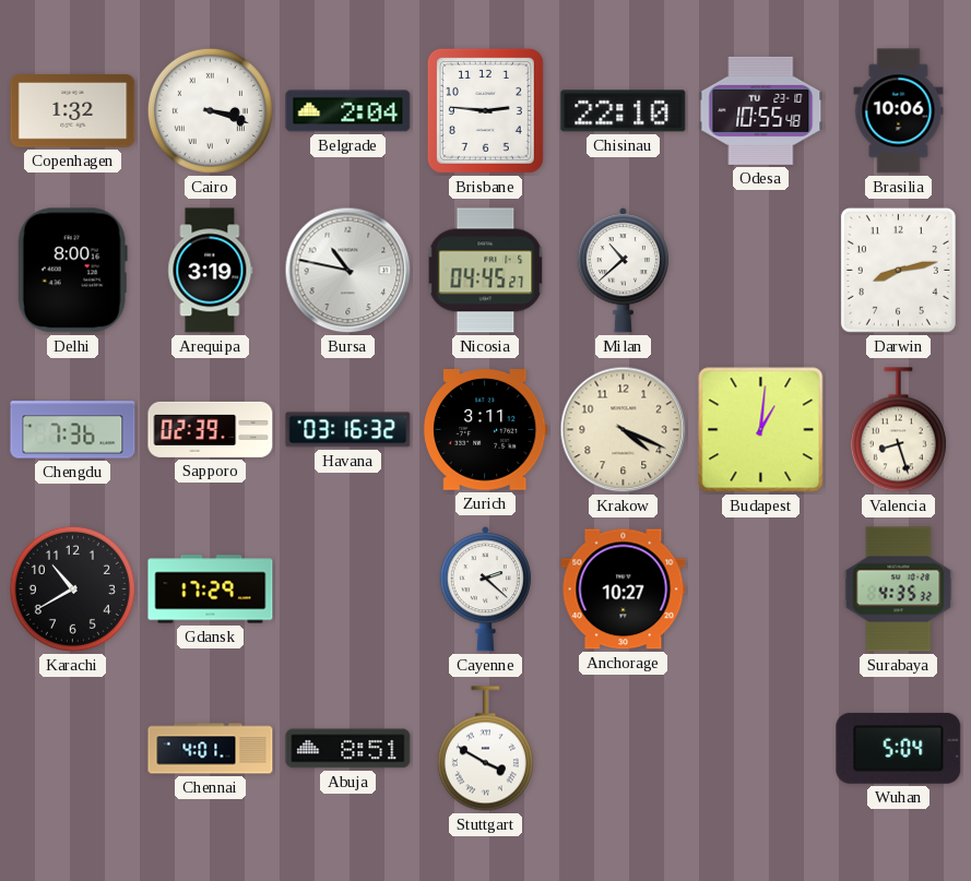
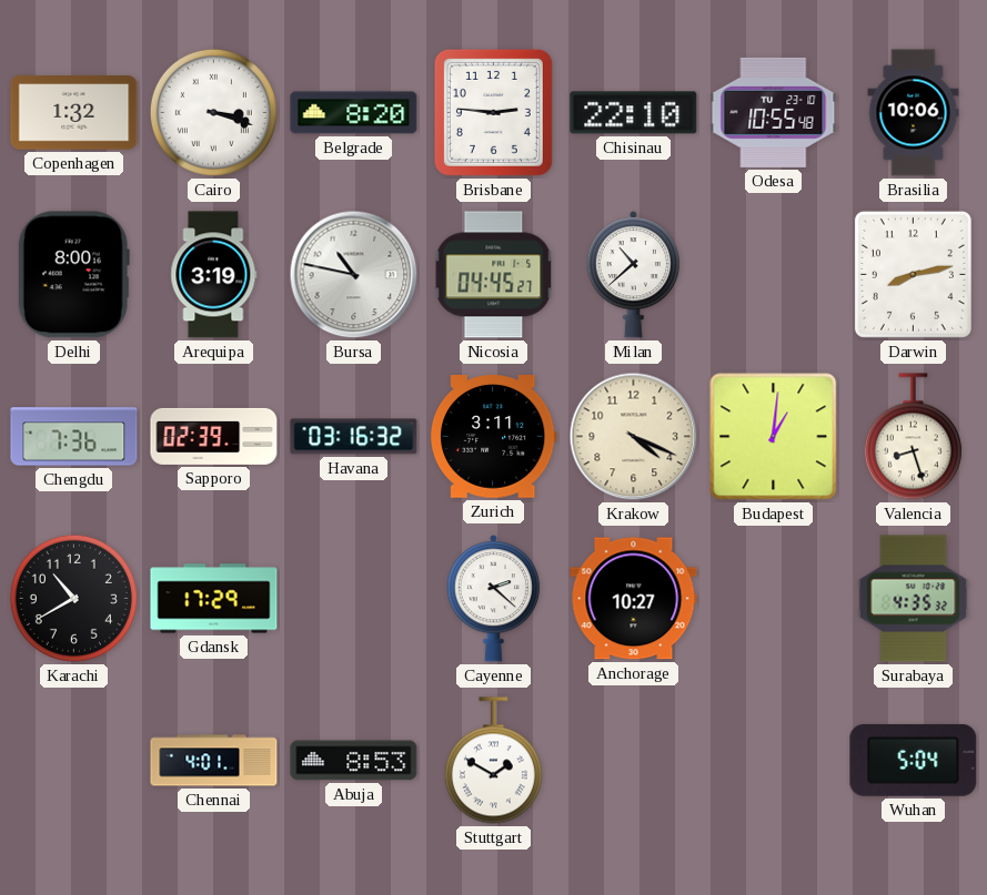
Belgrade: 2:04 -> 8:20
Abuja: 8:51 -> 8:53
Stuttgart: 3:50 -> 1:50
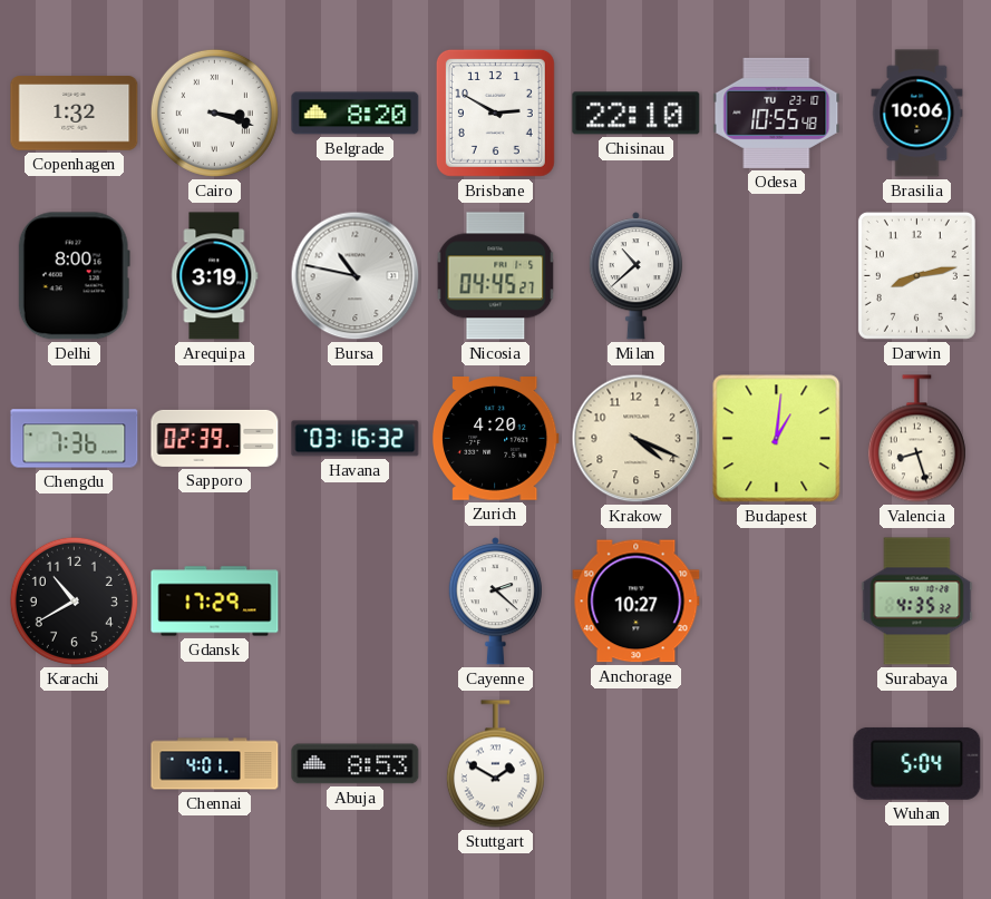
Brisbane: 2:46 -> 2:50
Zurich: 3:11 -> 4:20
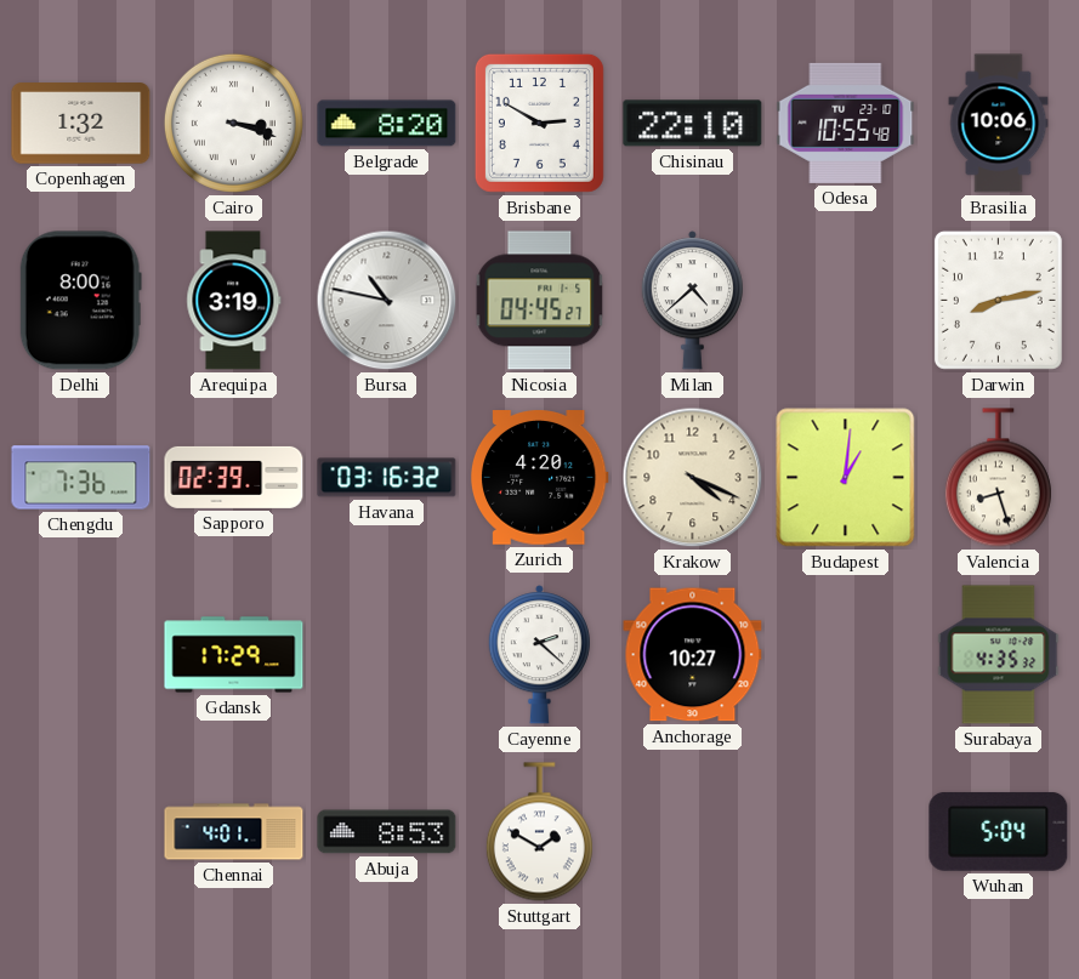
Milan: 10:38 -> 4:38
Karachi: 10:40 -> none
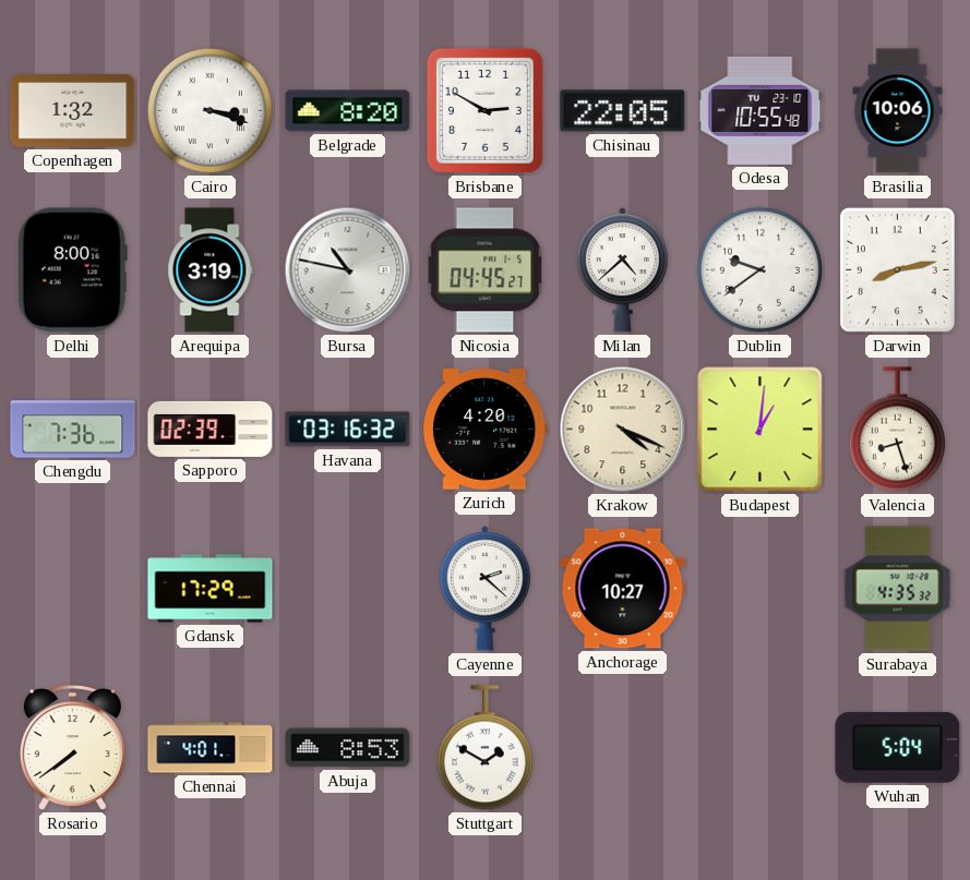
Chisinau: 22:10 -> 22:05
Dublin: none -> 9:39
Rosario: none -> 7:39
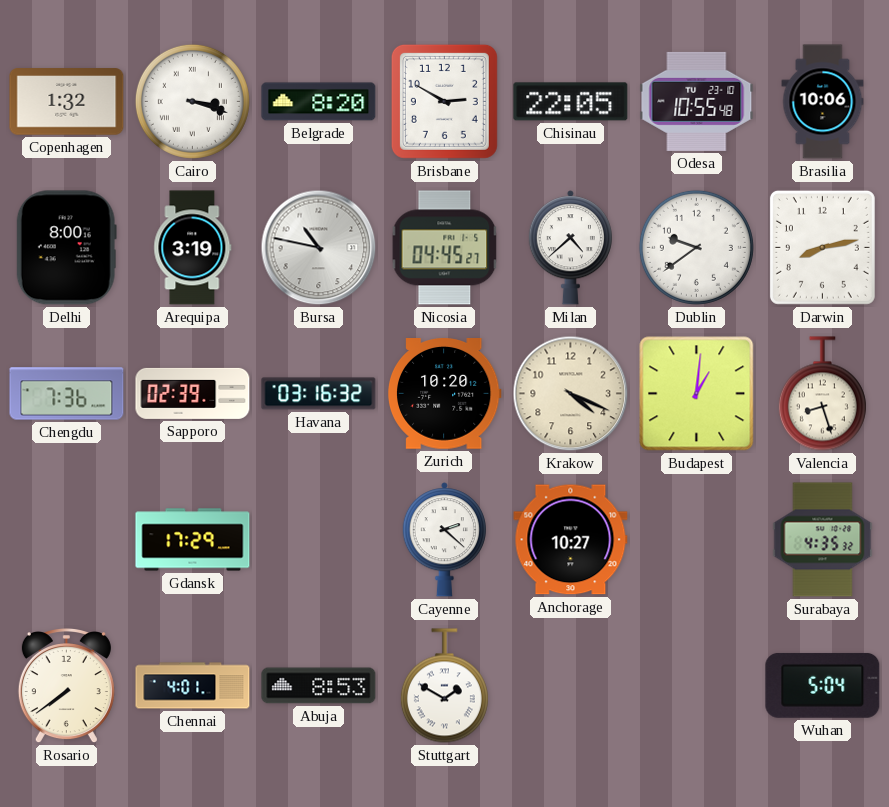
Zurich: 4:20 -> 10:20
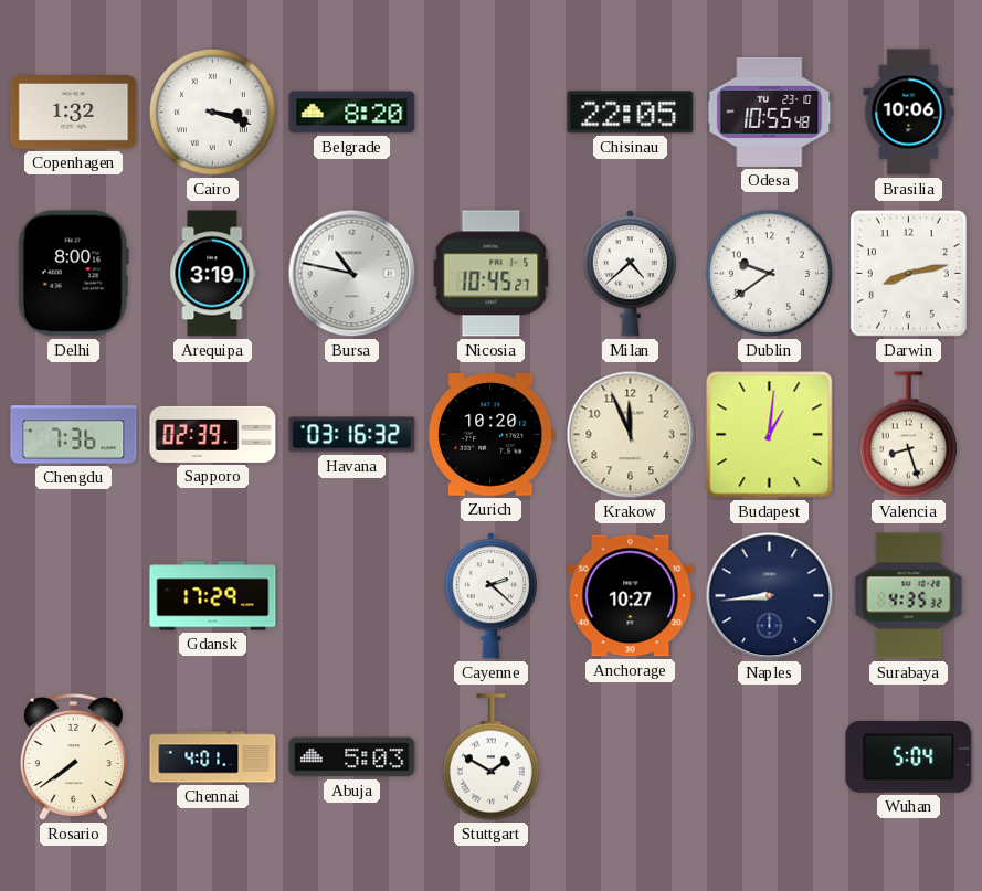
Brisbane: 2:50 -> none
Nicosia: 04:45 -> 10:45
Krakow: 4:19 -> 11:56
Naples: none -> 8:44
Abuja: 8:53 -> 5:03
